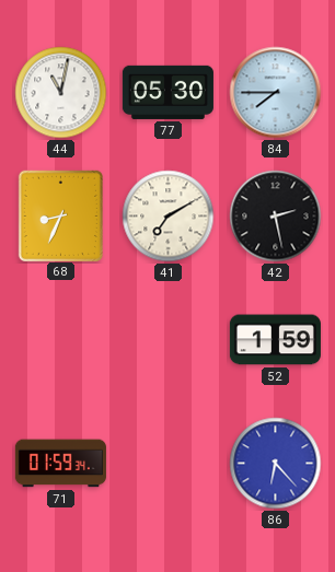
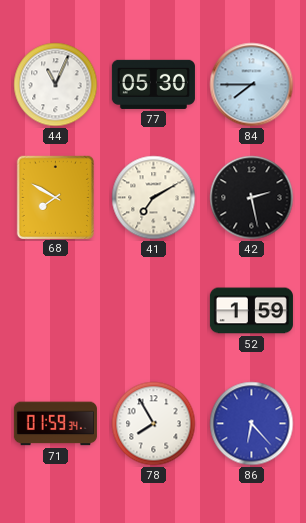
44: 11:02 -> 11:04
68: 8:34 -> 7:50
78: none -> 7:55
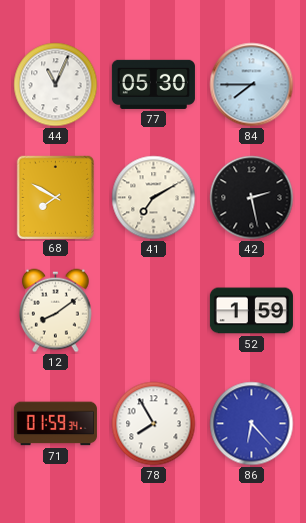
12: none -> 8:09
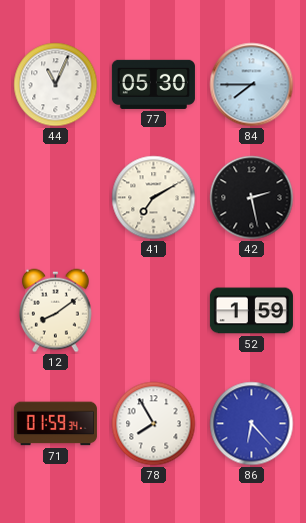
68: 7:50 -> none
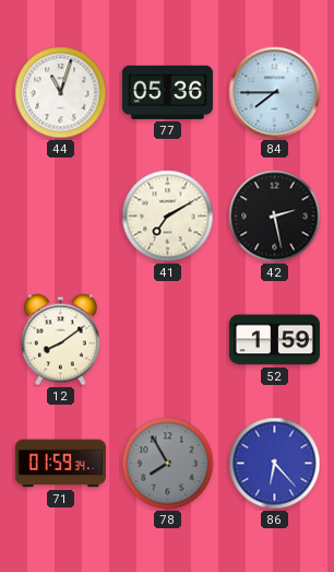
44: 11:04 -> 11:03
77: 05:30 -> 05:36
78 dial: white -> grey
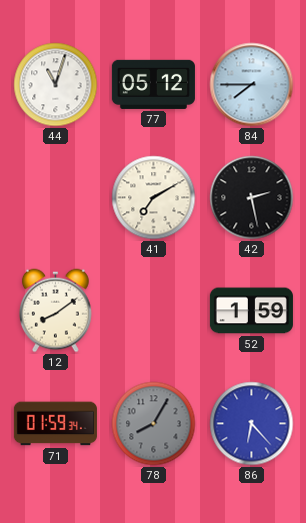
77: 05:36 -> 05:12
78: 7:55 -> 8:05
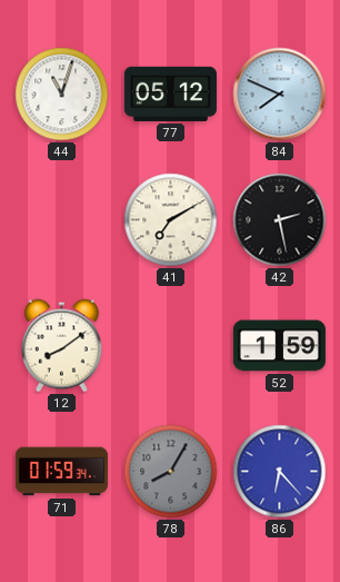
84: 7:45 -> 7:49
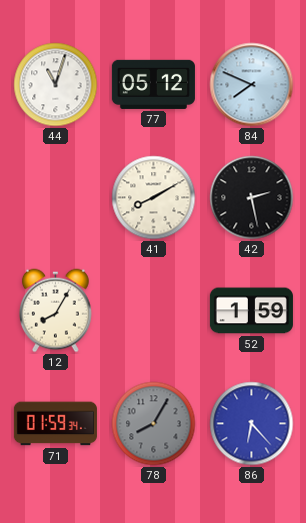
41: 7:10 -> 8:10
12: 8:09 -> 8:05
